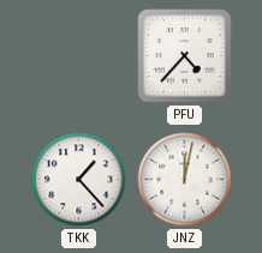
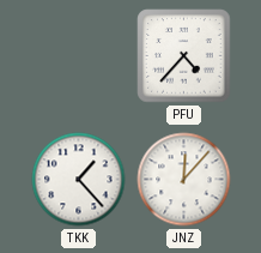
JNZ: 12:02 -> 12:07
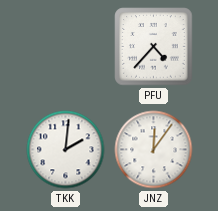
TKK: 1:23 -> 2:01
JNZ: 12:07 -> 12:06
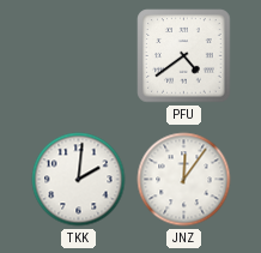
PFU: 4:37 -> 4:39
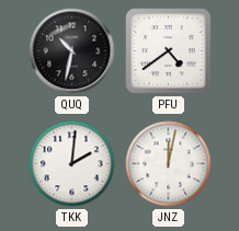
QUQ: none -> 10:32
JNZ: 12:06 -> 12:02
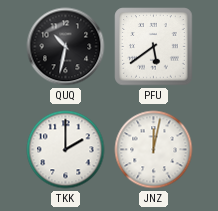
PFU: 4:39 -> 5:39
TKK: 2:01 -> 2:00
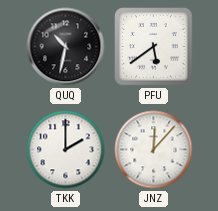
JNZ: 12:02 -> 12:07
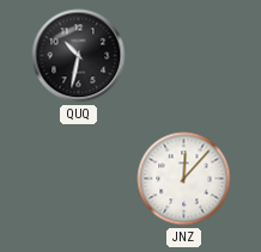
PFU: 5:39 -> none
TKK: 2:00 -> none
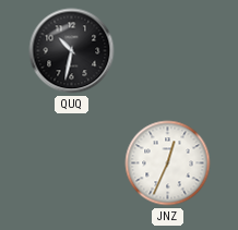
JNZ: 12:07 -> 12:34
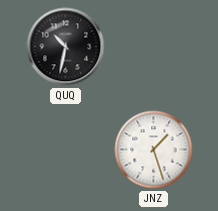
JNZ: 12:34 -> 1:27
